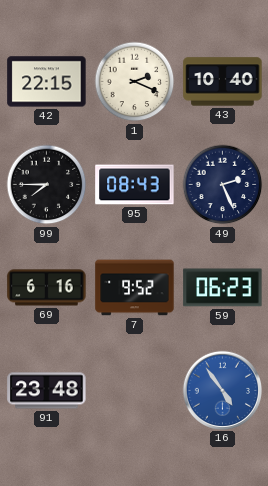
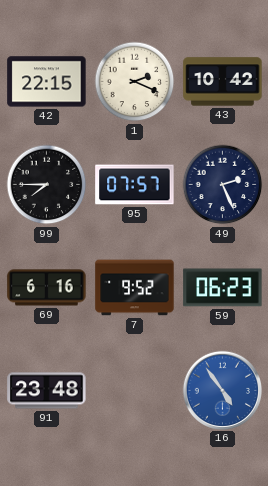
43: 10:40 -> 10:42
95: 08:43 -> 07:57
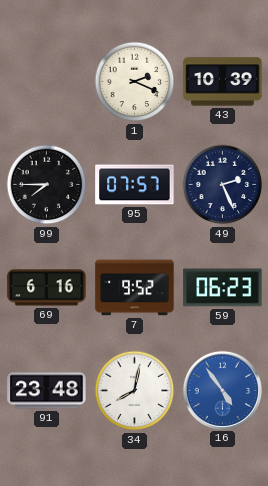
42: 22:15 -> none
43: 10:42 -> 10:39
34: none -> 8:02
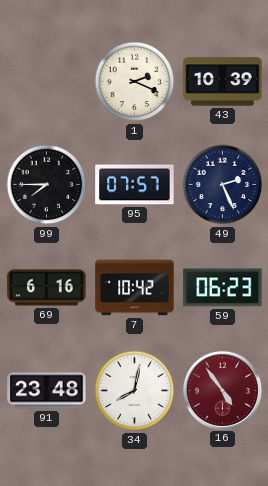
7: 9:52 -> 10:42
16 dial: blue -> burgundy
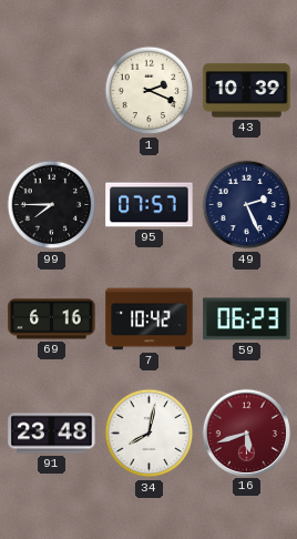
16: 4:54 -> 5:42
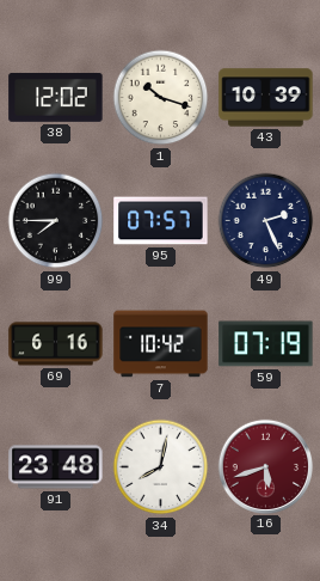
38: none -> 12:02
1: 2:19 -> 10:18
59: 06:23 -> 07:19
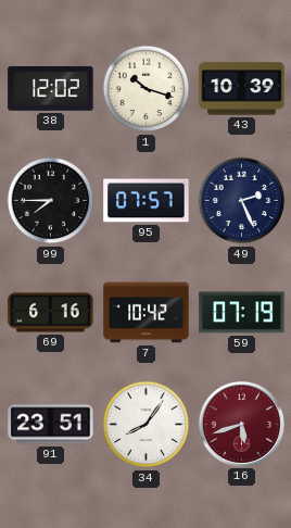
91: 23:48 -> 23:51
34: 8:02 -> 8:06
